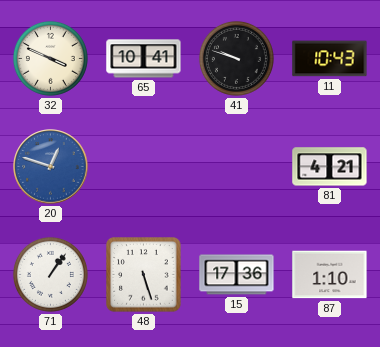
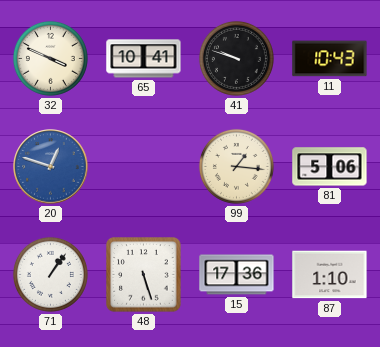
99: none -> 1:16
81: 4:21 -> 5:06
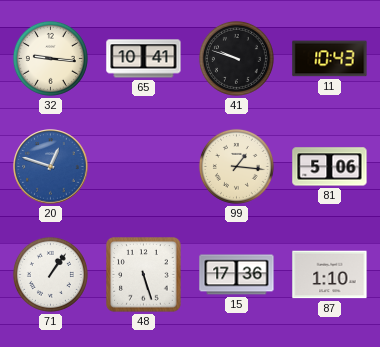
32: 3:49 -> 9:16
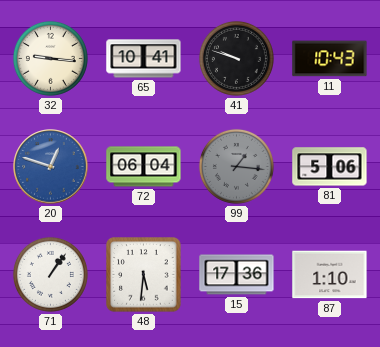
72: none -> 06:04
99 dial: cream -> grey
48: 5:27 -> 5:31
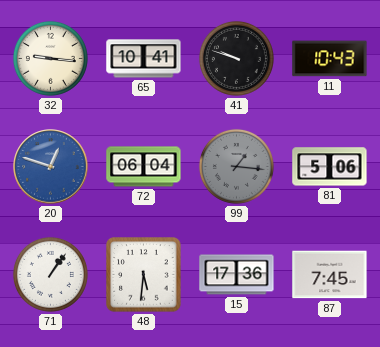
87: 1:10 -> 7:45
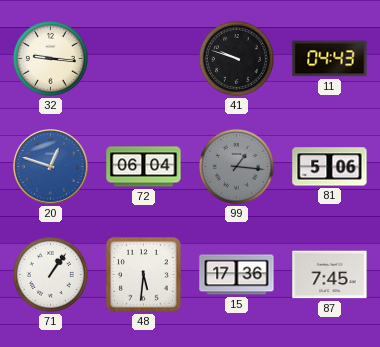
65: 10:41 -> none
11: 10:43 -> 04:43
